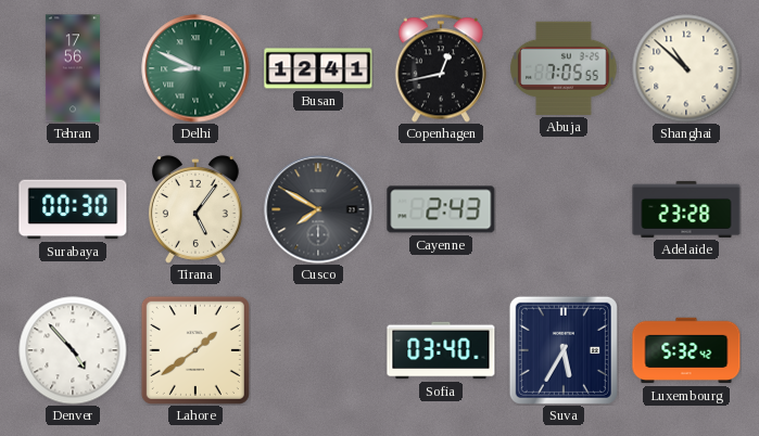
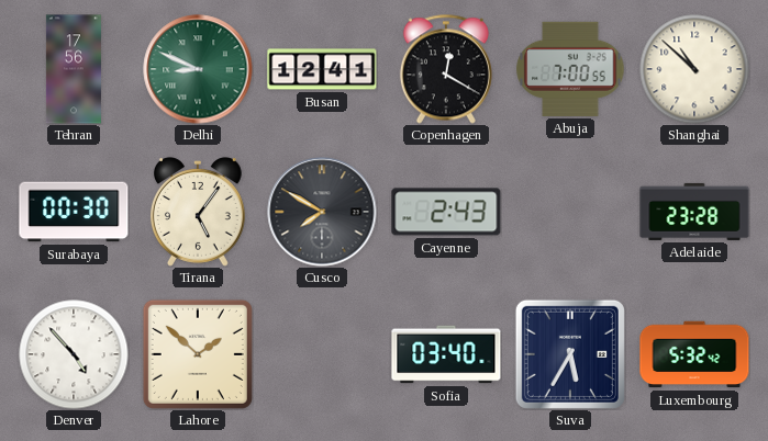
Copenhagen: 12:43 -> 12:20
Abuja: 7:05 -> 7:00
Lahore: 1:39 -> 1:52
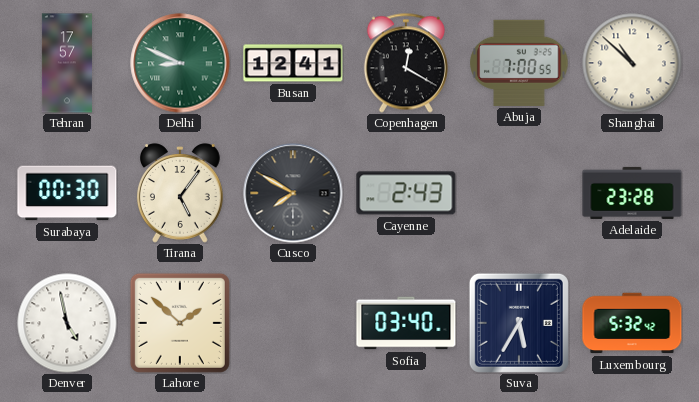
Tehran: 17:56 -> 17:57
Denver: 4:53 -> 4:58
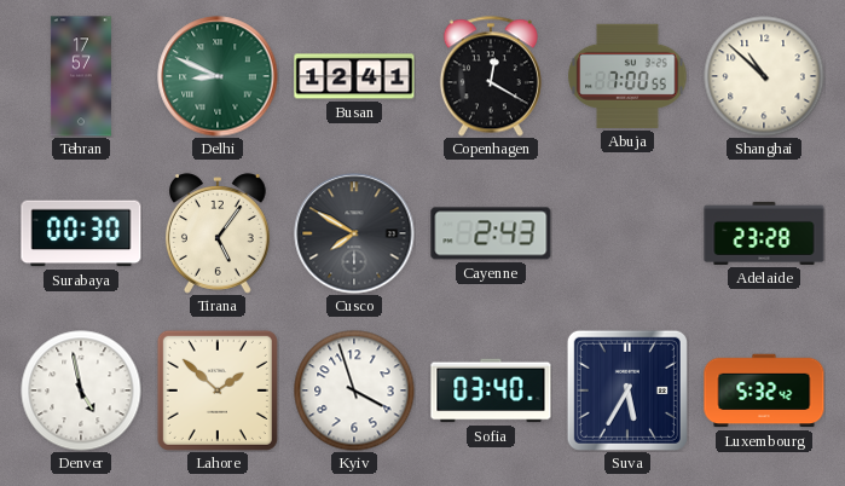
Kyiv: none -> 3:57
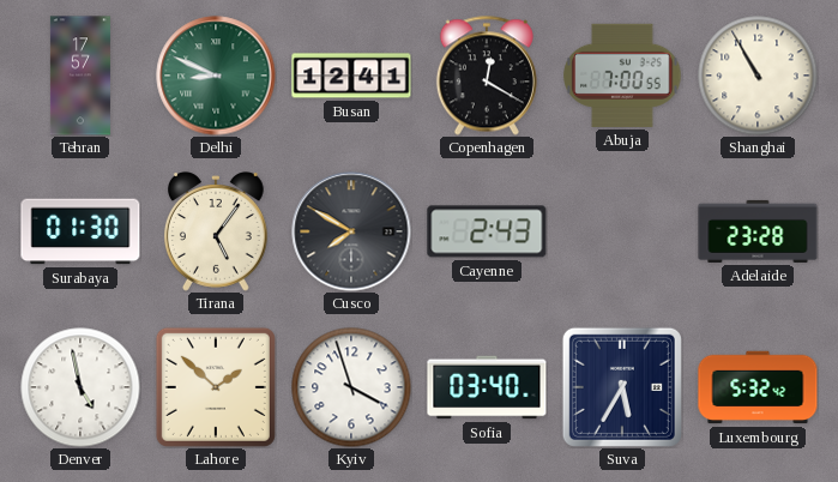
Shanghai: 10:52 -> 10:55
Surabaya: 00:30 -> 01:30
